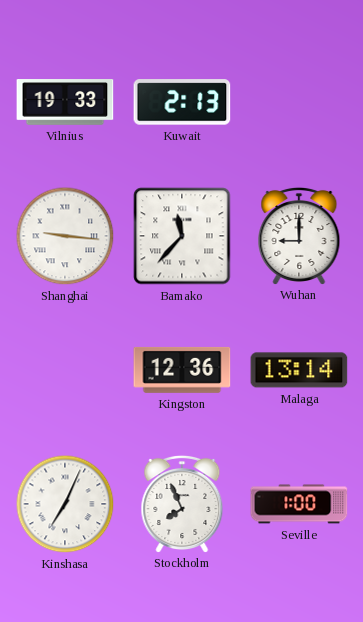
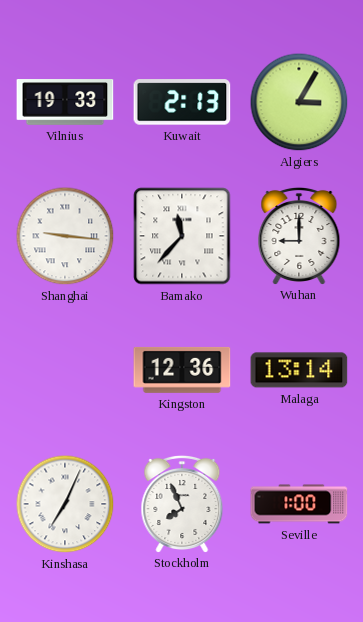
Algiers: none -> 3:05
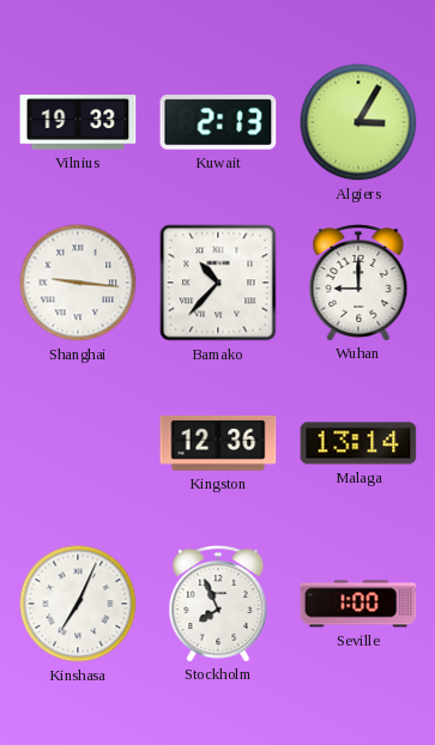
Bamako: 11:37 -> 10:37
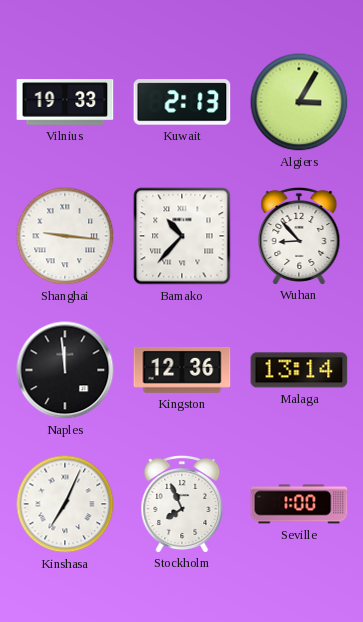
Wuhan: 9:00 -> 8:53
Naples: none -> 11:59
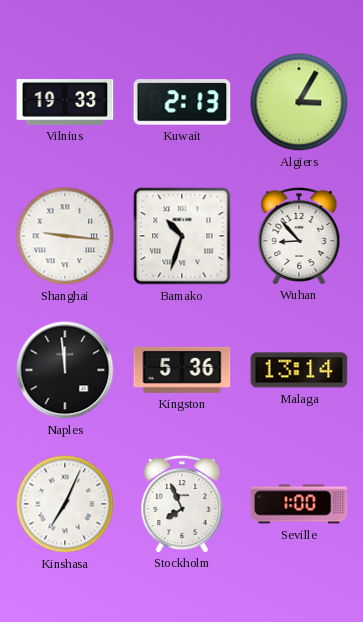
Bamako: 10:37 -> 10:33
Kingston: 12:36 -> 5:36
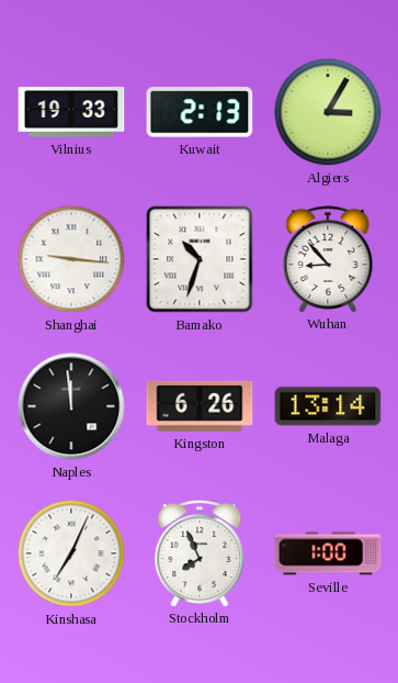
Kingston: 5:36 -> 6:26
